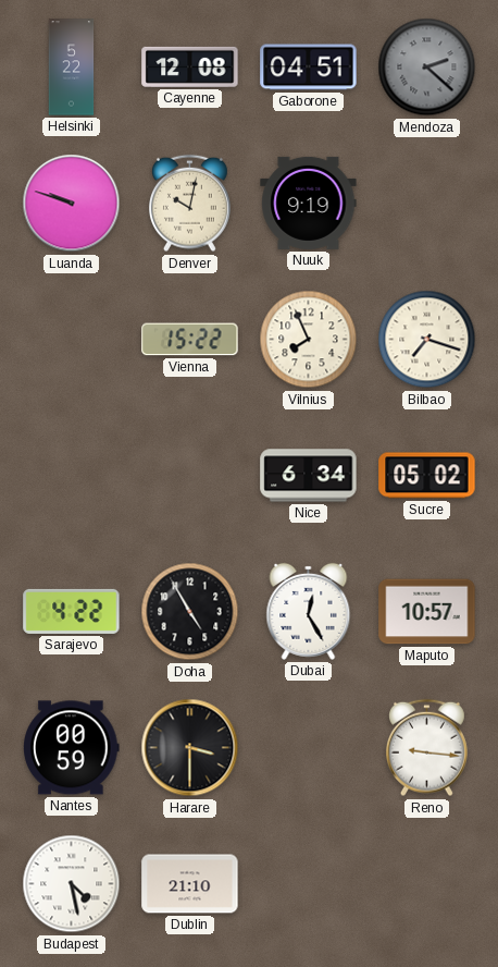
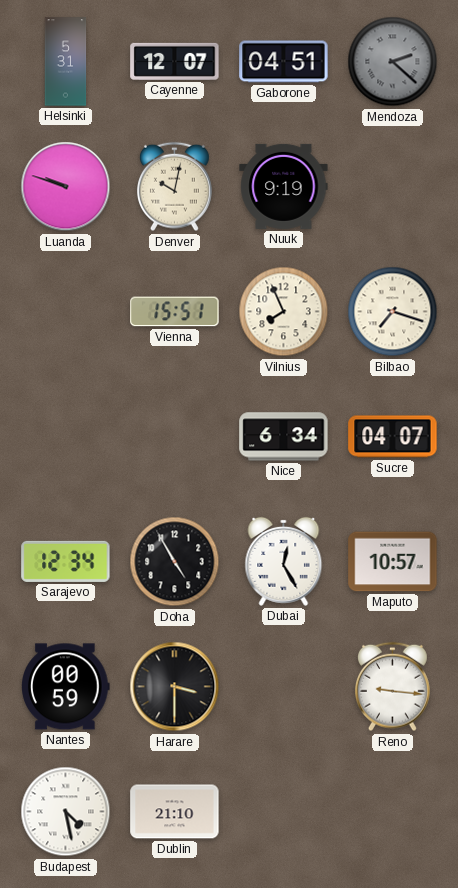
Helsinki: 5:22 -> 5:31
Cayenne: 12:08 -> 12:07
Vienna: 15:22 -> 15:51
Sucre: 05:02 -> 04:07
Sarajevo: 4:22 -> 12:34
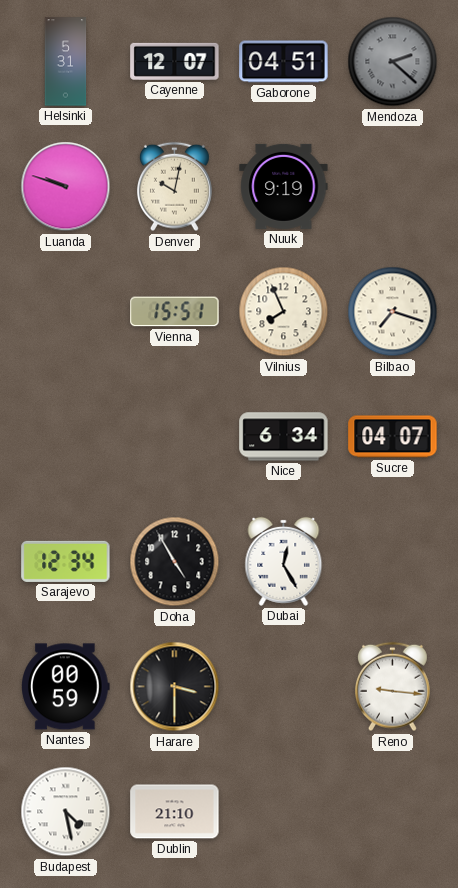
Maputo: 10:57 -> none
